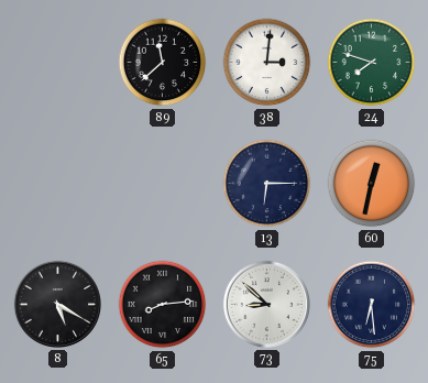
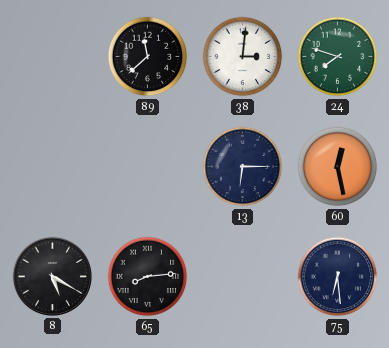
60: 12:32 -> 12:28
73: 8:52 -> none
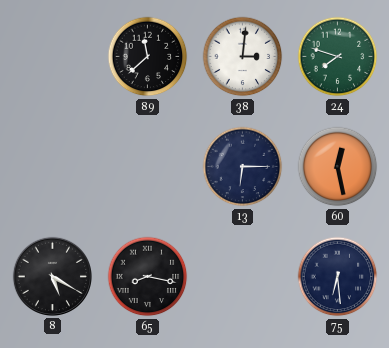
65: 8:14 -> 8:17
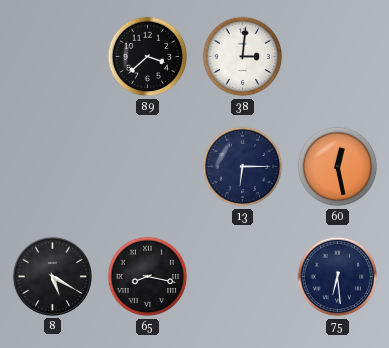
89: 11:38 -> 3:38
24: 7:48 -> none
